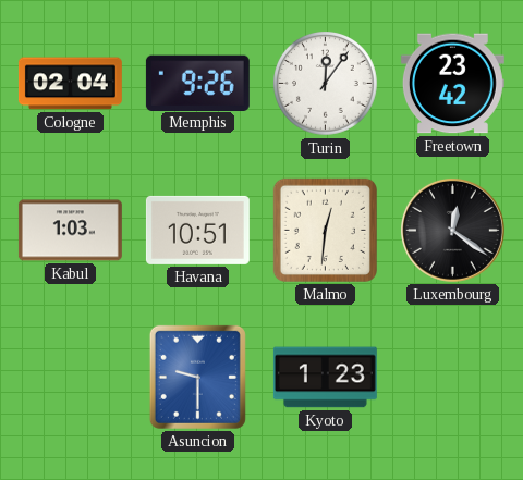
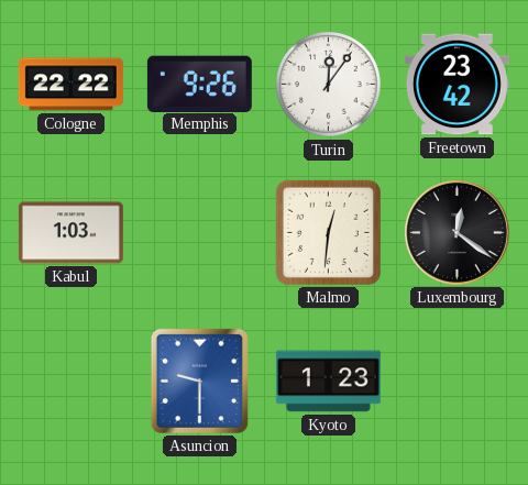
Cologne: 02:04 -> 22:22
Havana: 10:51 -> none
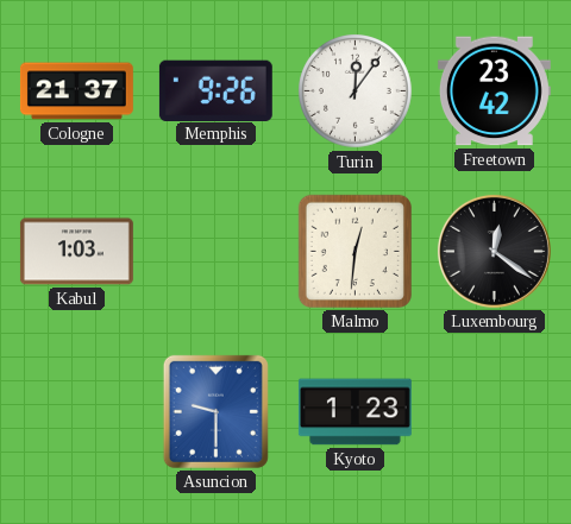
Cologne: 22:22 -> 21:37
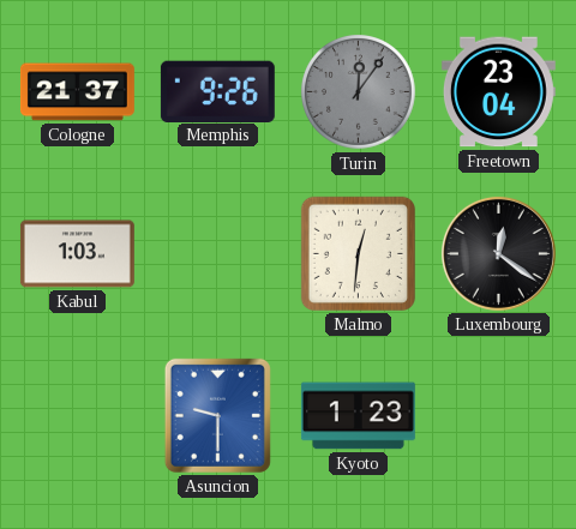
Turin dial: white -> grey
Freetown: 23:42 -> 23:04
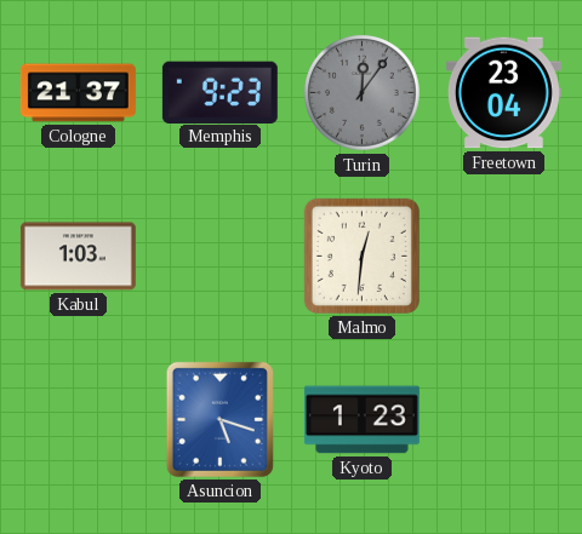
Memphis: 9:26 -> 9:23
Luxembourg: 12:21 -> none
Asuncion: 9:30 -> 5:18
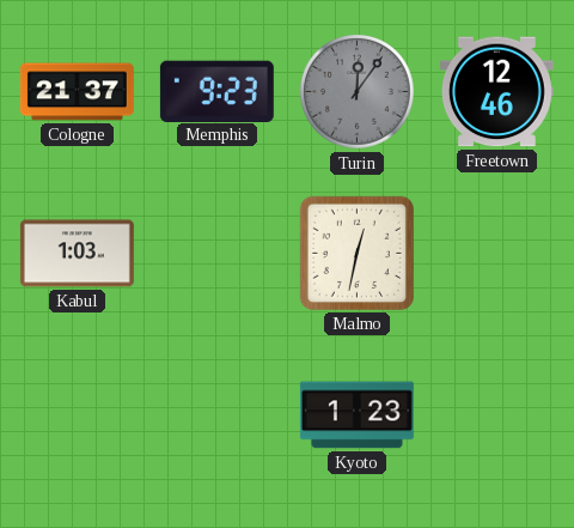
Freetown: 23:04 -> 12:46
Malmo: 12:31 -> 12:32
Asuncion: 5:18 -> none
